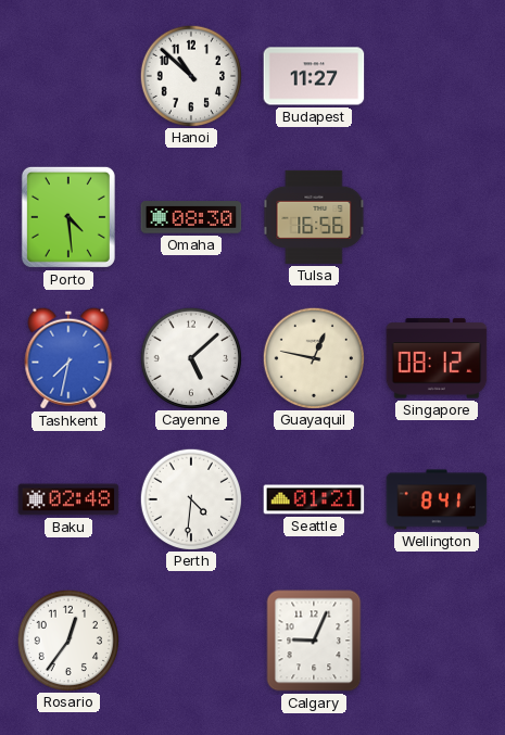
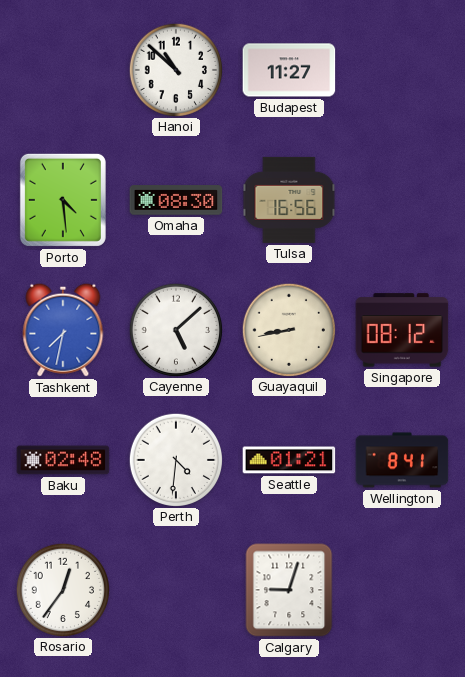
Guayaquil: 12:47 -> 8:43
Calgary: 9:04 -> 9:03
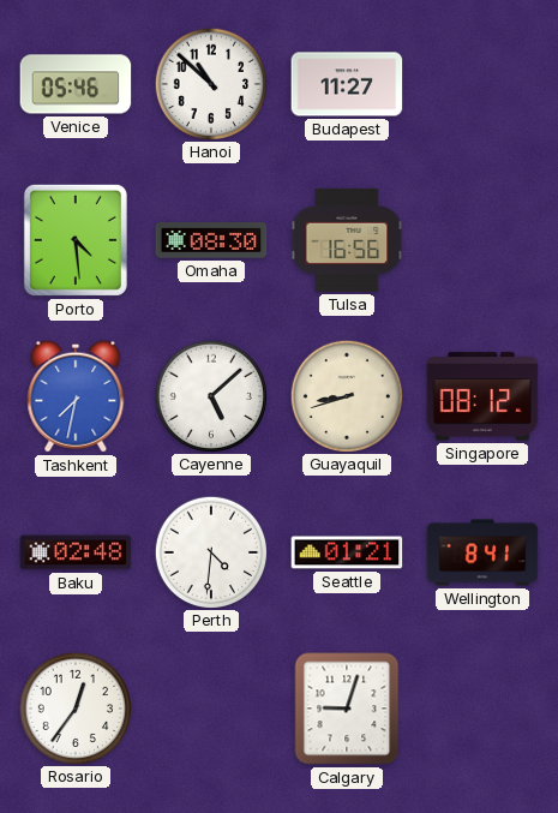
Venice: none -> 05:46
Guayaquil: 8:43 -> 8:42
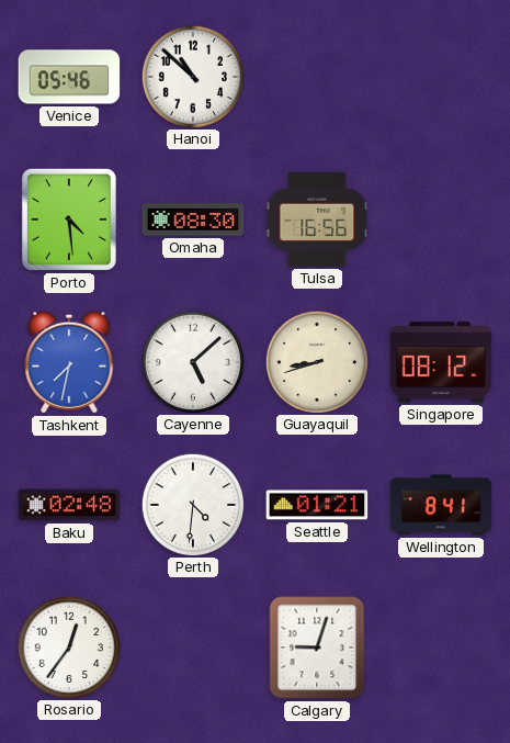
Budapest: 11:27 -> none
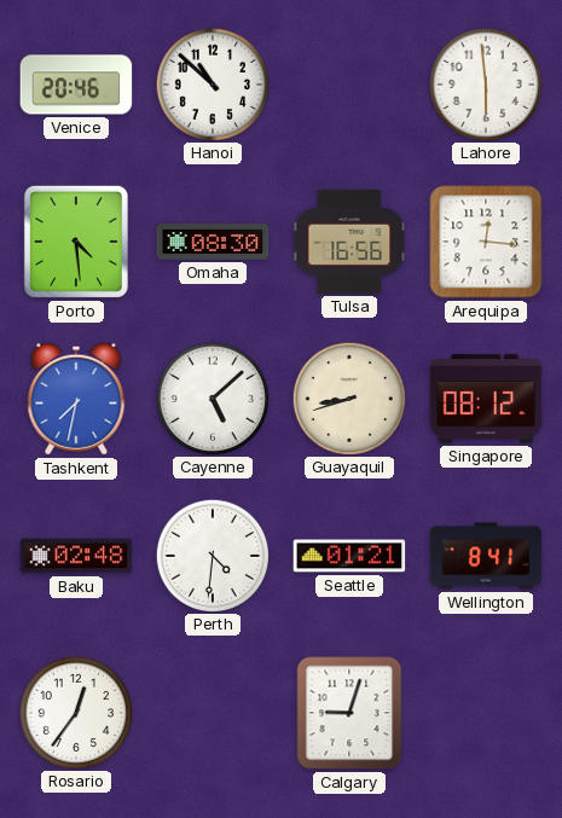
Venice: 05:46 -> 20:46
Lahore: none -> 5:59
Arequipa: none -> 12:16
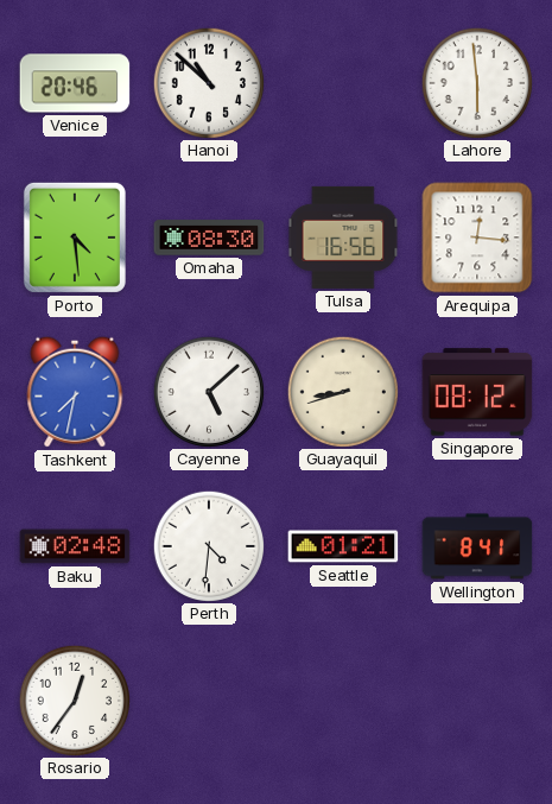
Calgary: 9:03 -> none
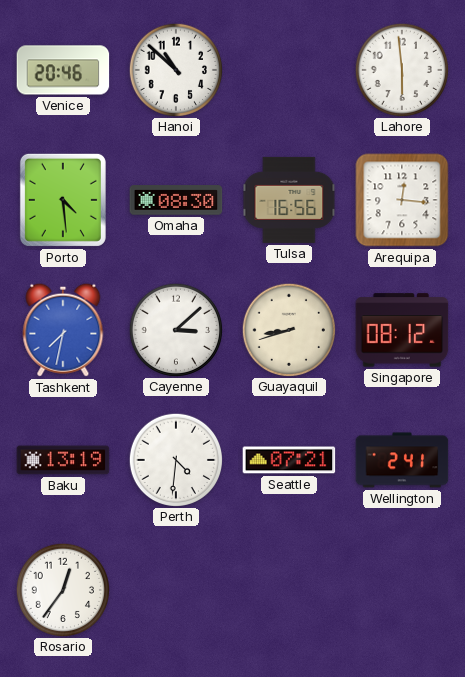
Cayenne: 5:08 -> 3:08
Baku: 02:48 -> 13:19
Seattle: 01:21 -> 07:21
Wellington: 8:41 -> 2:41
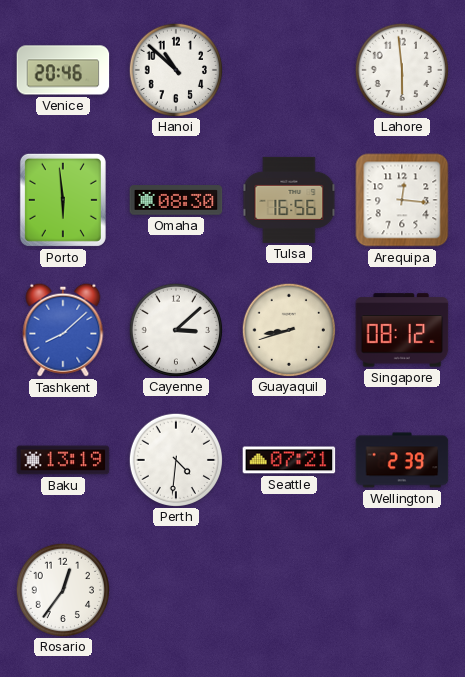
Porto: 4:29 -> 5:59
Tashkent: 7:32 -> 8:08
Wellington: 2:41 -> 2:39
